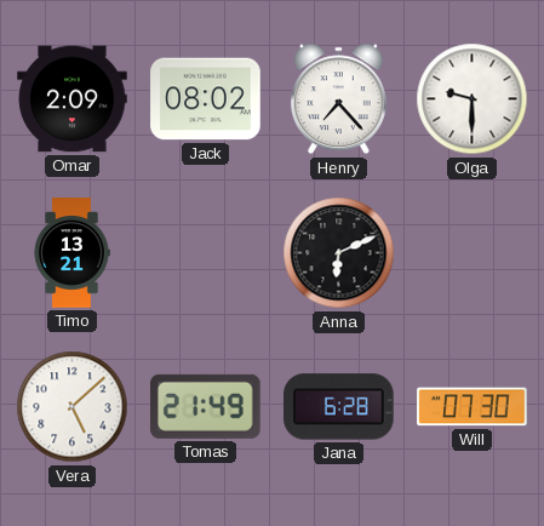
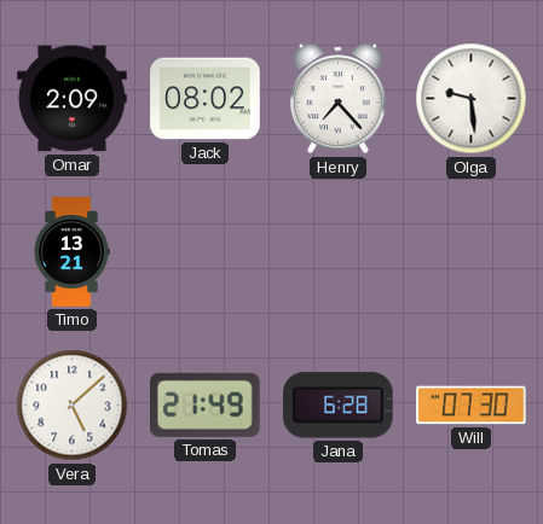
Olga: 9:30 -> 9:29
Anna: 6:11 -> none
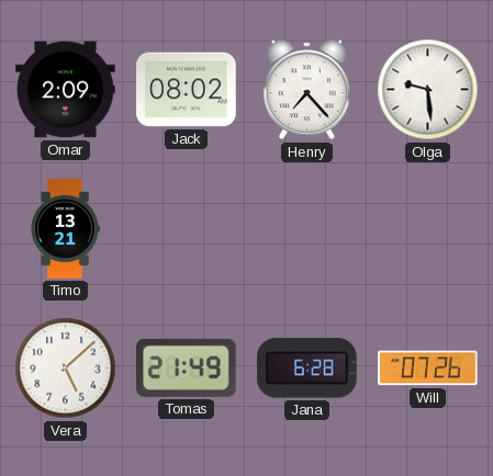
Will: 07:30 -> 07:26
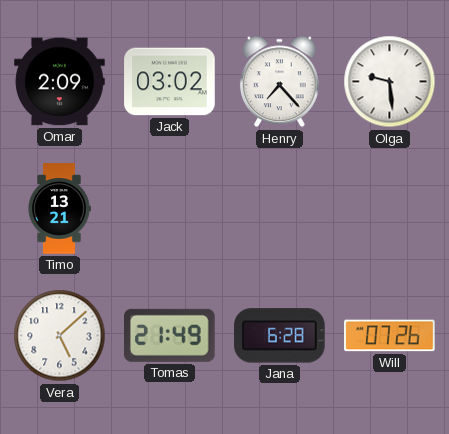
Jack: 08:02 -> 03:02
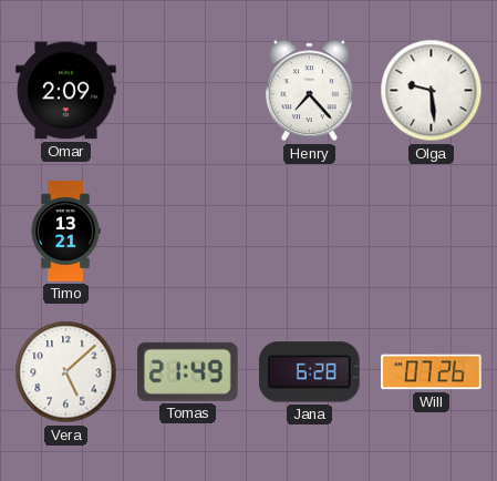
Jack: 03:02 -> none
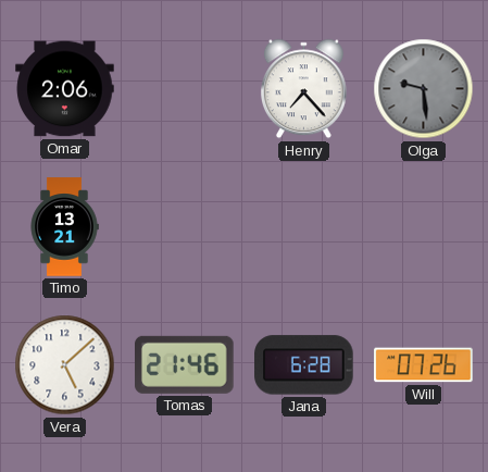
Omar: 2:09 -> 2:06
Olga dial: white -> grey
Tomas: 21:49 -> 21:46
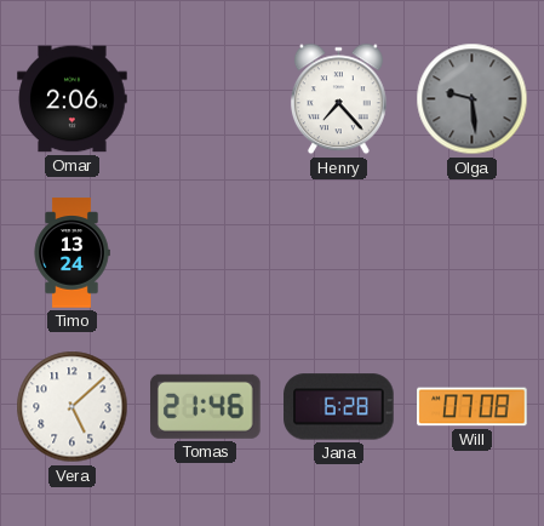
Timo: 13:21 -> 13:24
Will: 07:26 -> 07:08
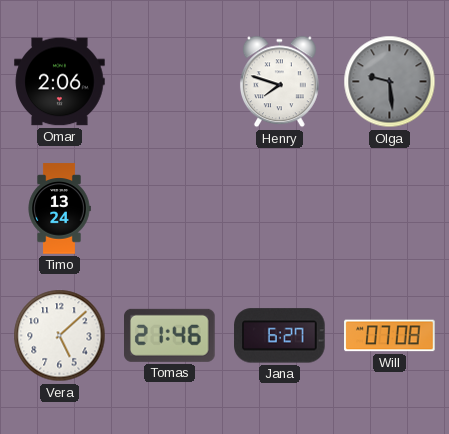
Henry: 7:23 -> 7:48
Jana: 6:28 -> 6:27
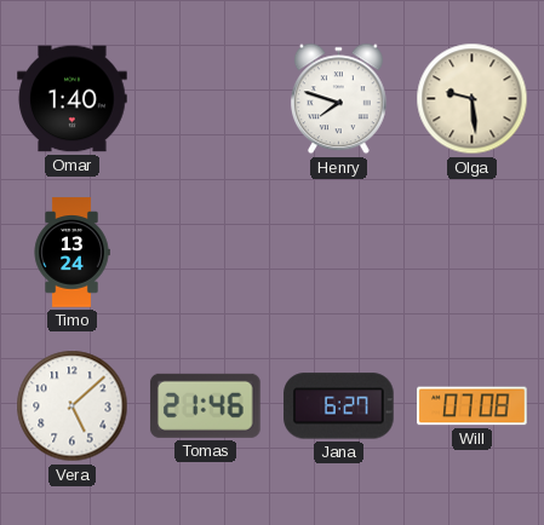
Omar: 2:06 -> 1:40
Olga dial: grey -> cream
